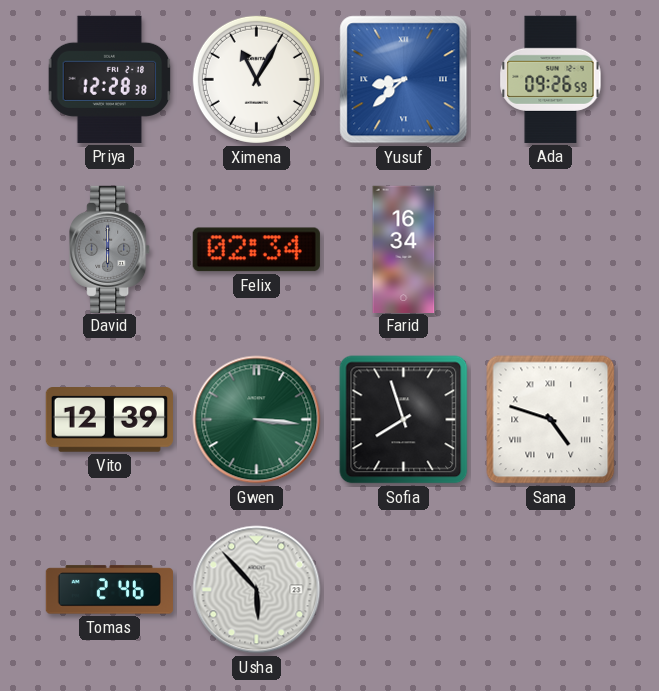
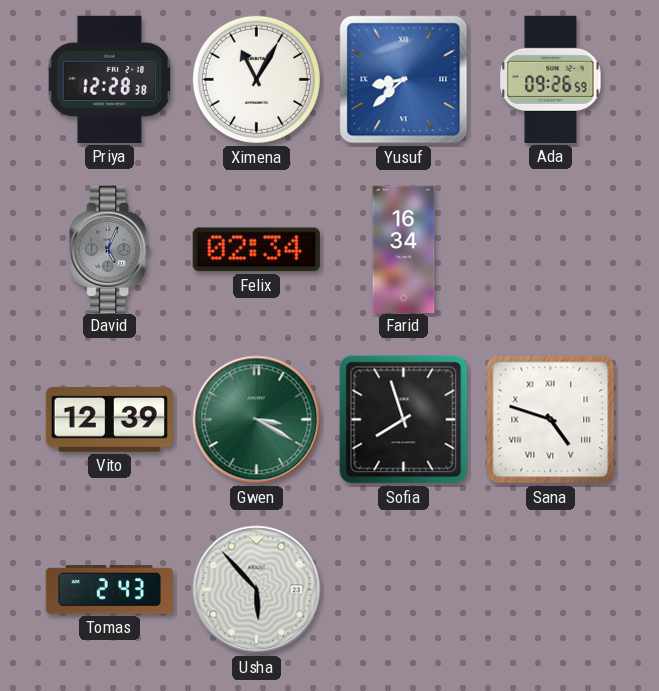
David: 6:00 -> 5:04
Gwen: 3:16 -> 3:20
Tomas: 2:46 -> 2:43
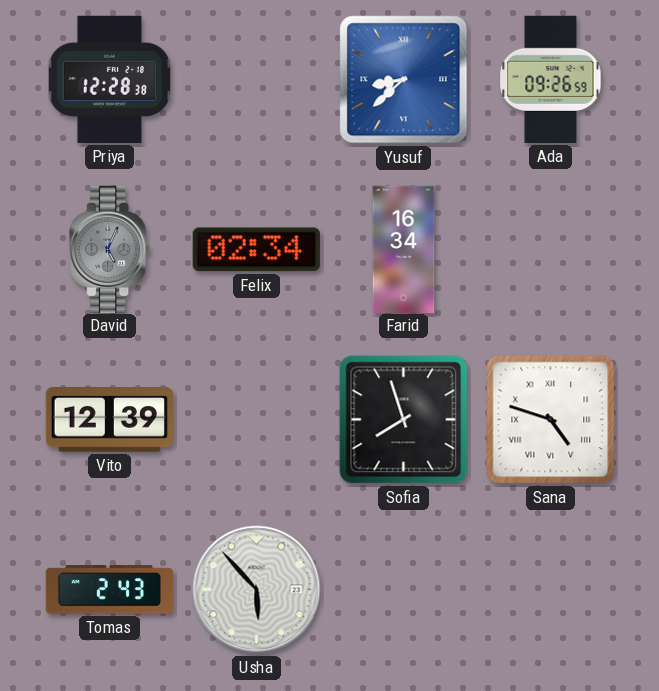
Ximena: 11:05 -> none
Gwen: 3:20 -> none
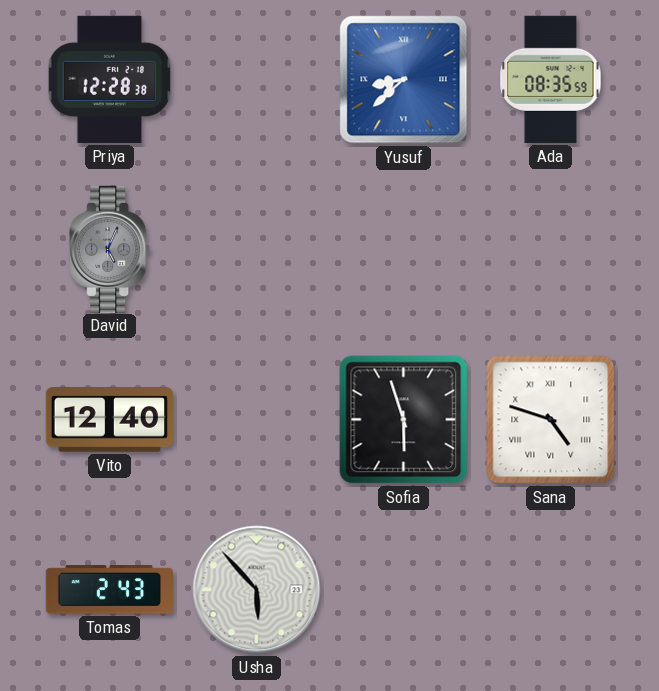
Ada: 09:26 -> 08:35
Felix: 02:34 -> none
Farid: 16:34 -> none
Vito: 12:39 -> 12:40
Sofia: 7:57 -> 5:57
